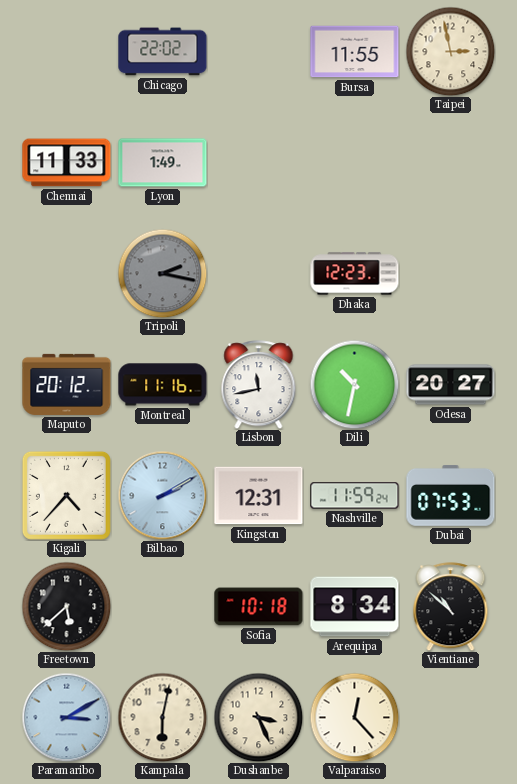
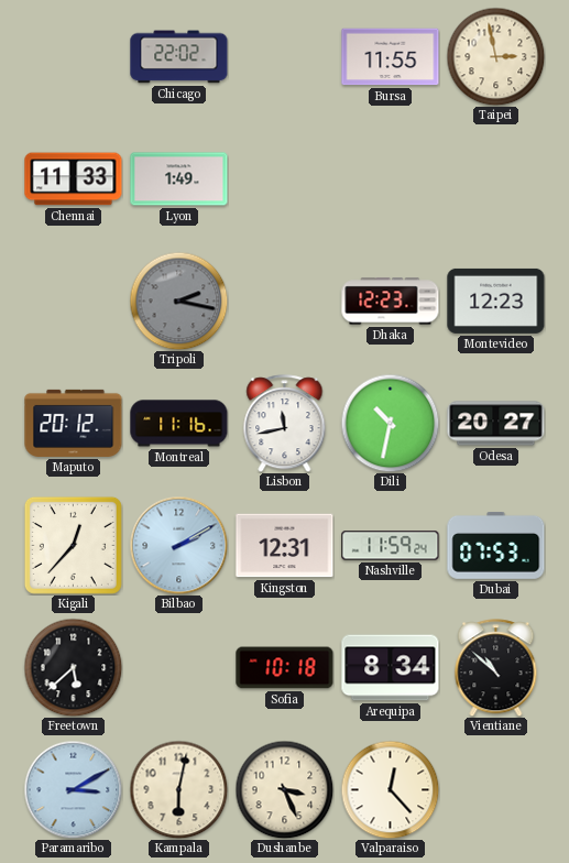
Montevideo: none -> 12:23
Kigali: 4:37 -> 12:37
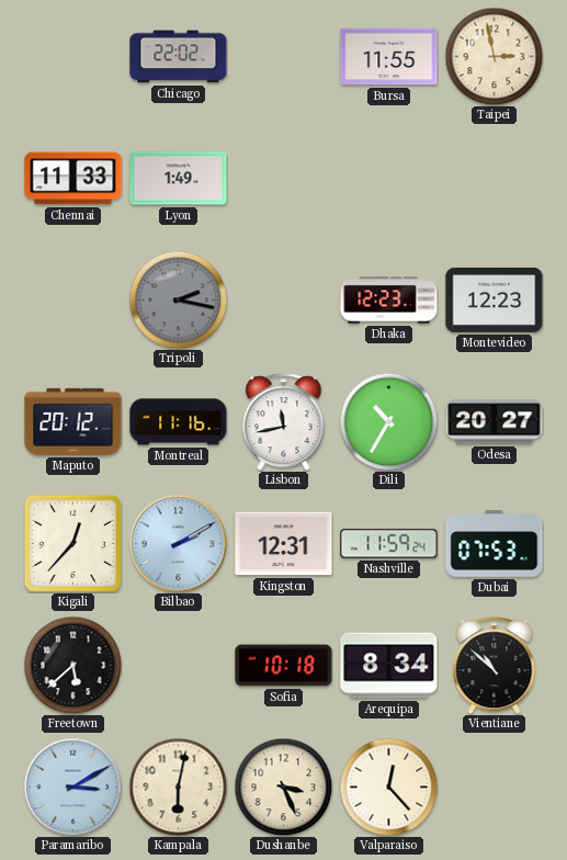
Dili: 10:32 -> 10:35
